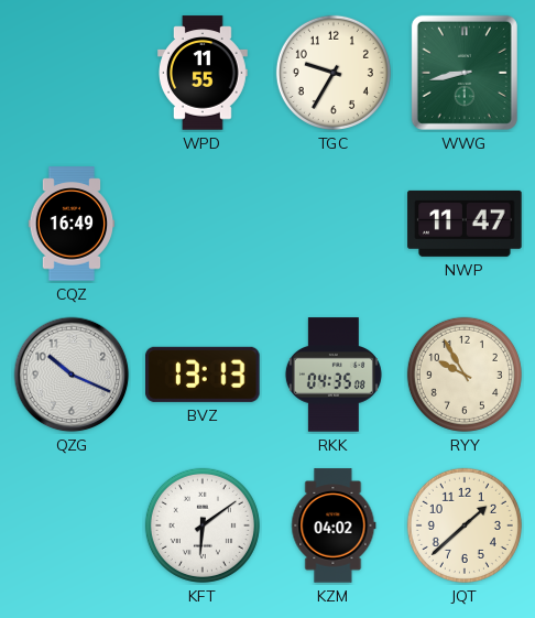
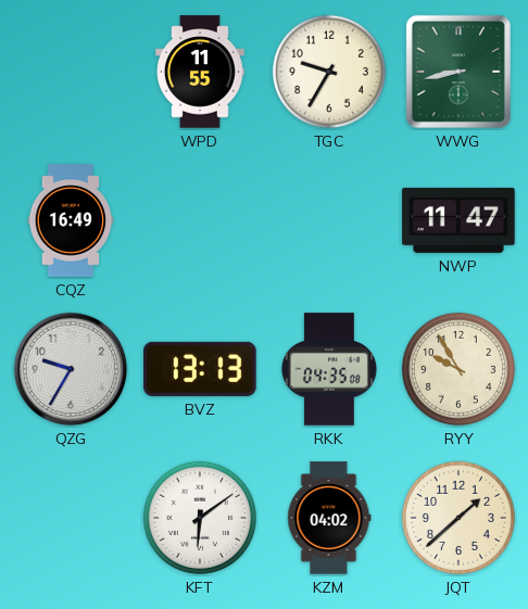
QZG: 10:19 -> 9:35
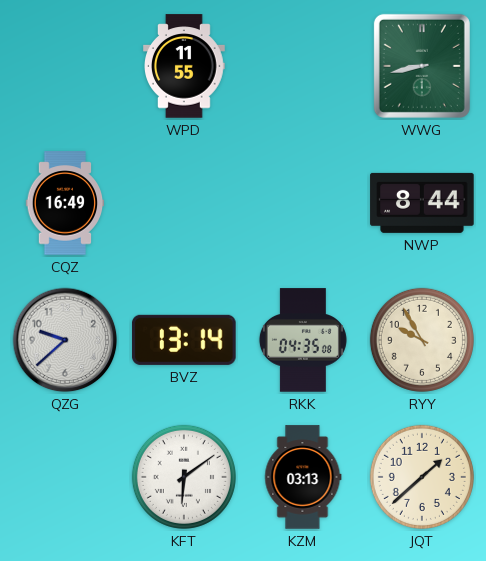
TGC: 9:35 -> none
NWP: 11:47 -> 8:44
QZG: 9:35 -> 9:38
BVZ: 13:13 -> 13:14
KZM: 04:02 -> 03:13
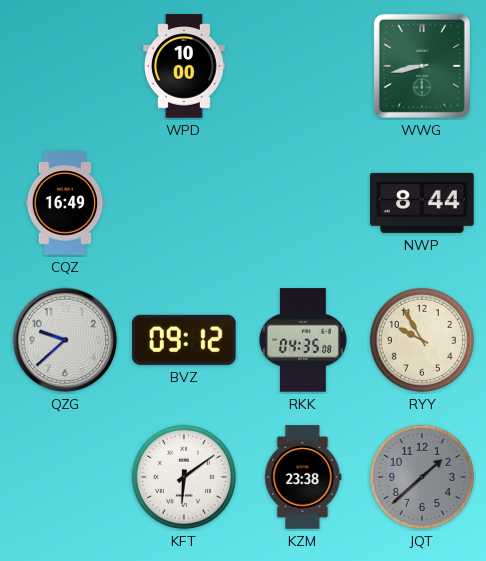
WPD: 11:55 -> 10:00
BVZ: 13:14 -> 09:12
KZM: 03:13 -> 23:38
JQT dial: cream -> grey
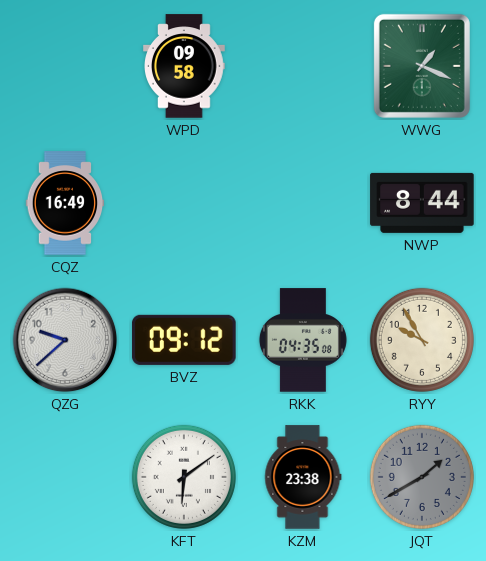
WPD: 10:00 -> 09:58
WWG: 8:43 -> 1:19
JQT: 1:38 -> 1:40
